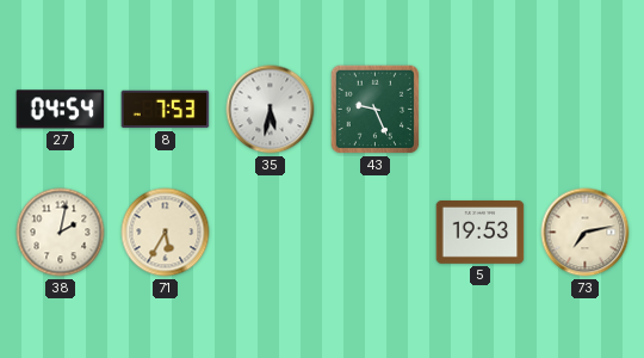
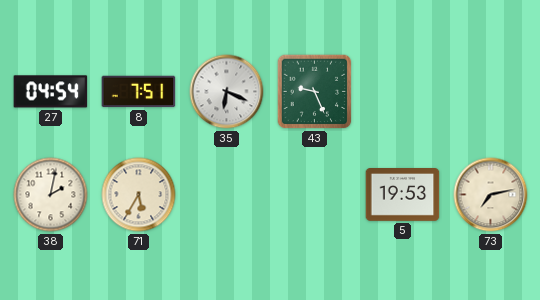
8: 7:53 -> 7:51
35: 5:32 -> 6:19
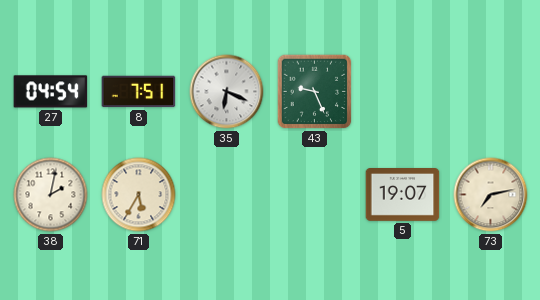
5: 19:53 -> 19:07
